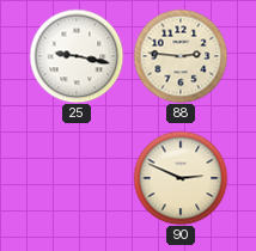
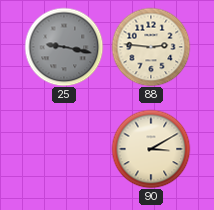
25 dial: white -> grey
90: 2:49 -> 3:10
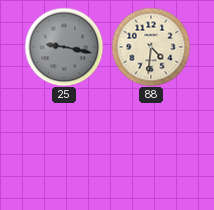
88: 2:46 -> 4:31
90: 3:10 -> none
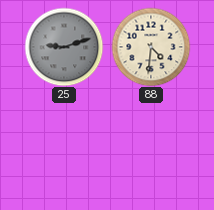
25: 9:17 -> 9:12
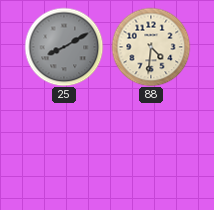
25: 9:12 -> 8:10
